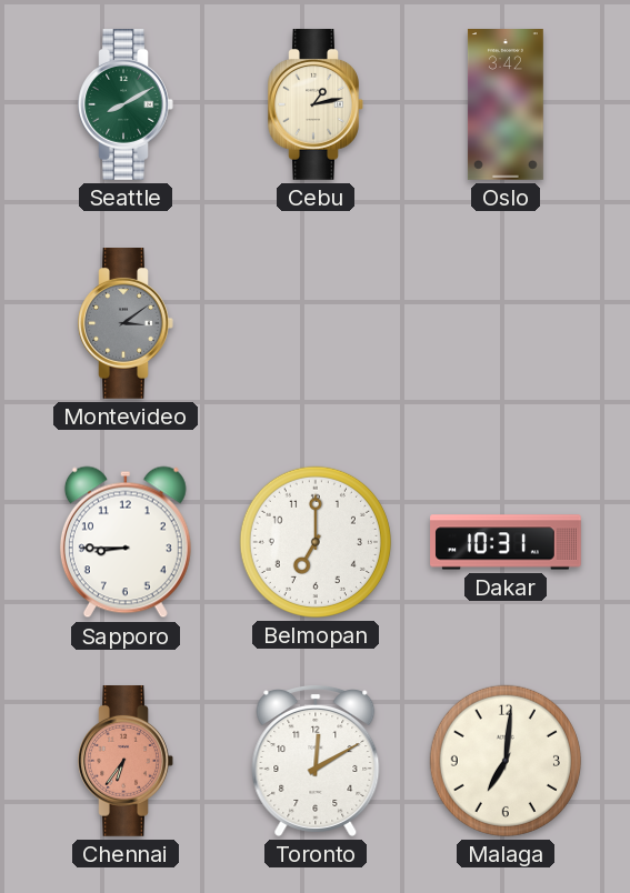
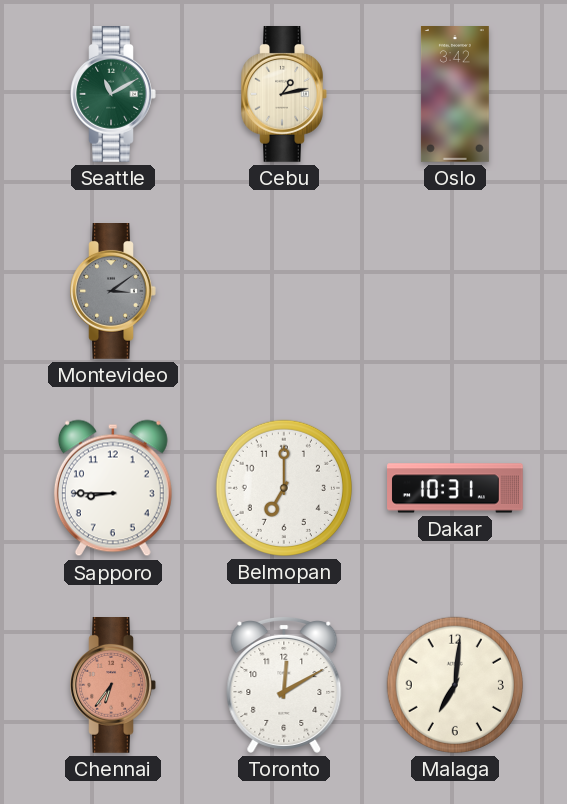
Seattle: 8:10 -> 11:10
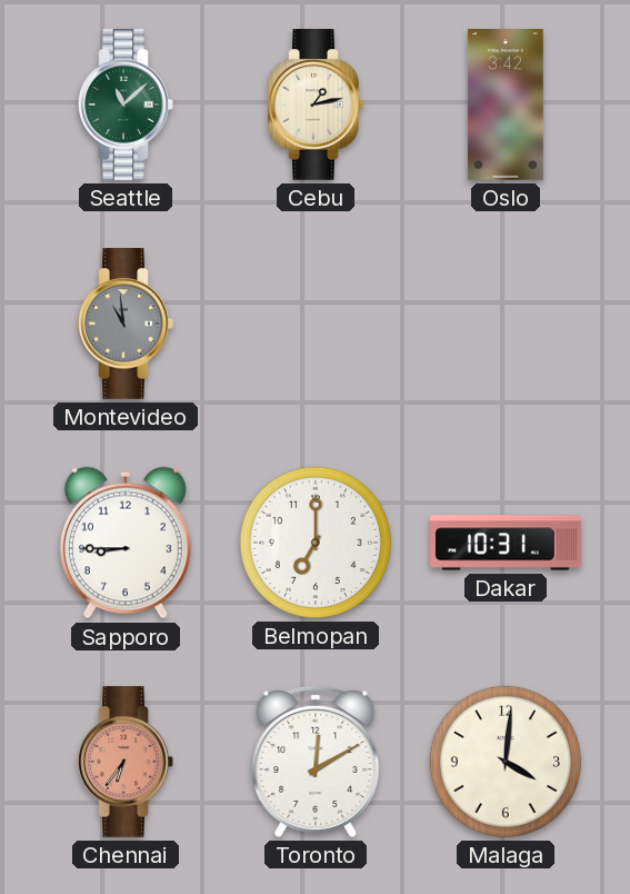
Seattle: 11:10 -> 11:08
Montevideo: 3:09 -> 10:59
Malaga: 7:01 -> 4:01
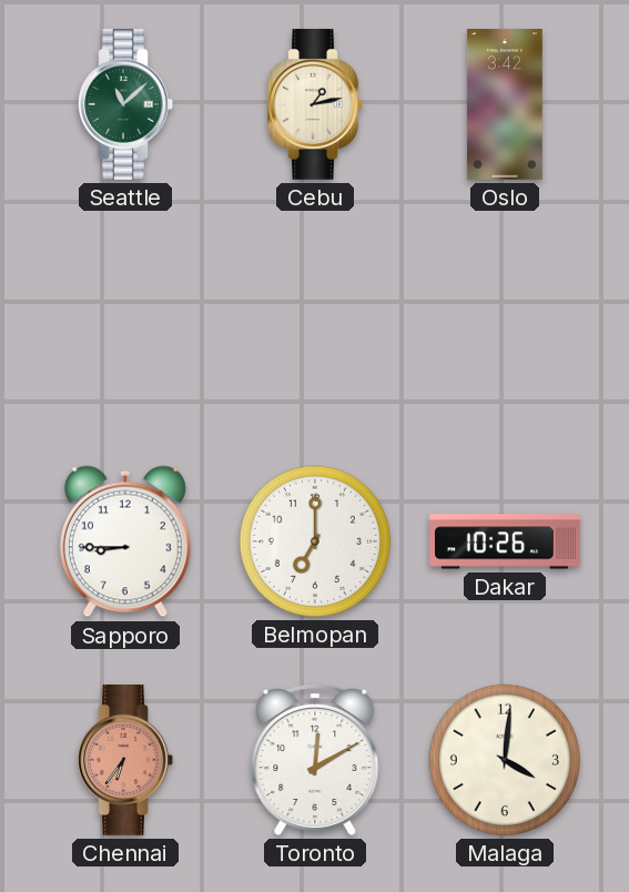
Montevideo: 10:59 -> none
Dakar: 10:31 -> 10:26
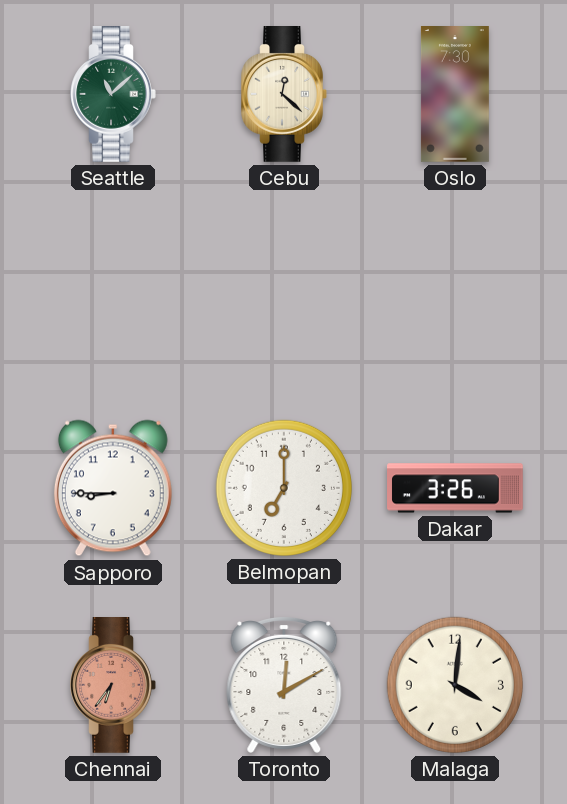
Cebu: 1:13 -> 12:22
Oslo: 3:42 -> 7:30
Dakar: 10:26 -> 3:26
